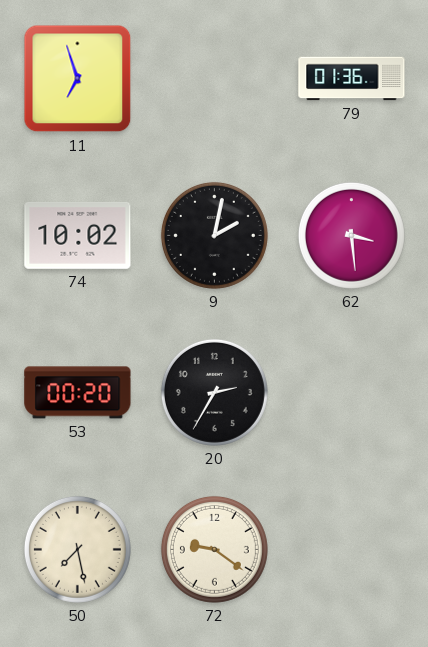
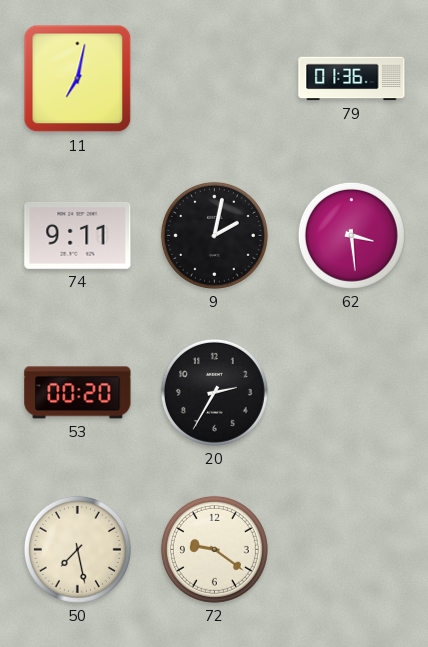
11: 6:57 -> 7:02
74: 10:02 -> 9:11
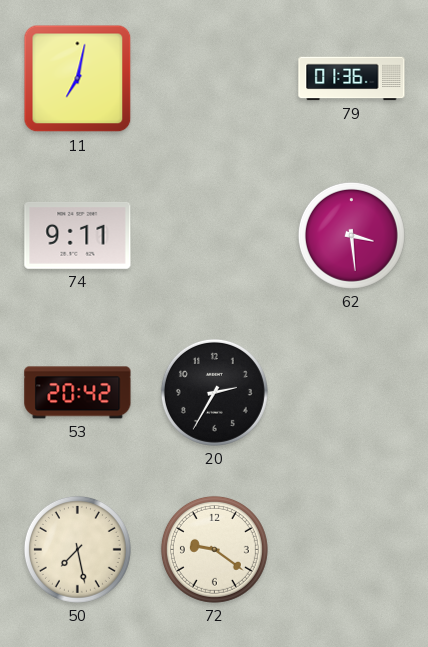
9: 2:02 -> none
53: 00:20 -> 20:42
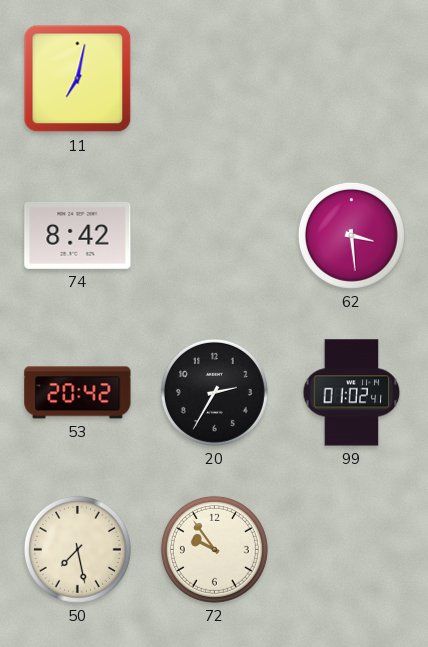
79: 01:36 -> none
74: 9:11 -> 8:42
99: none -> 01:02
72: 9:21 -> 9:54
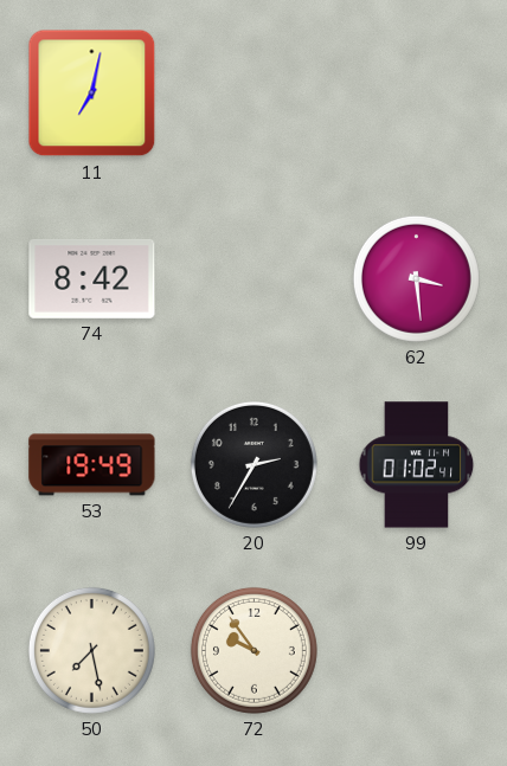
53: 20:42 -> 19:49
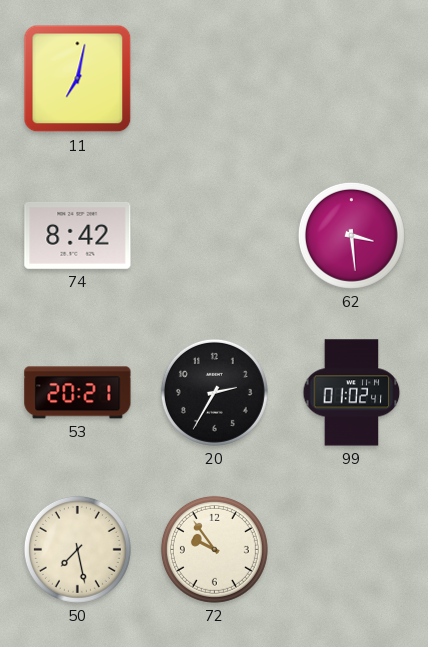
53: 19:49 -> 20:21
